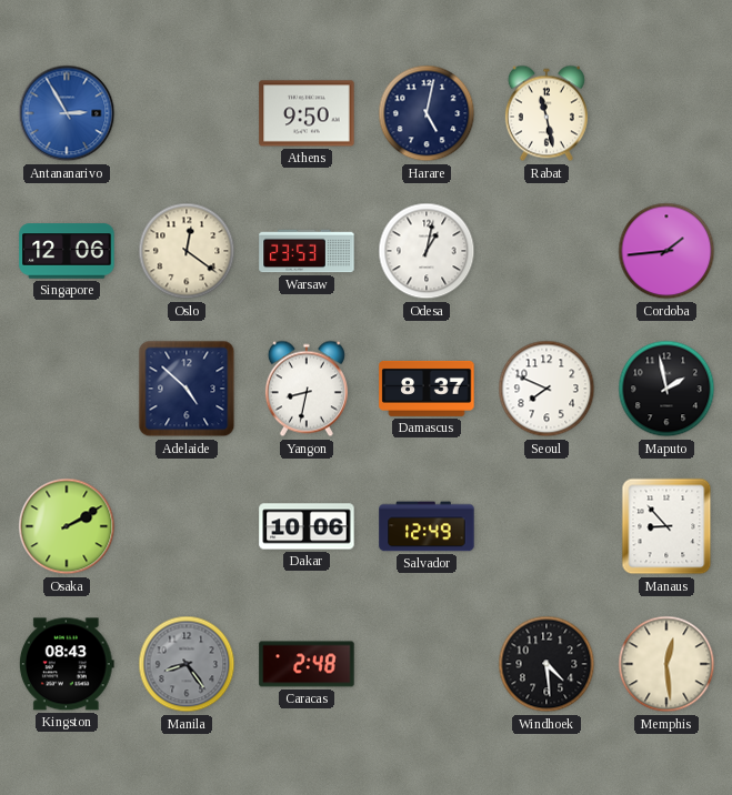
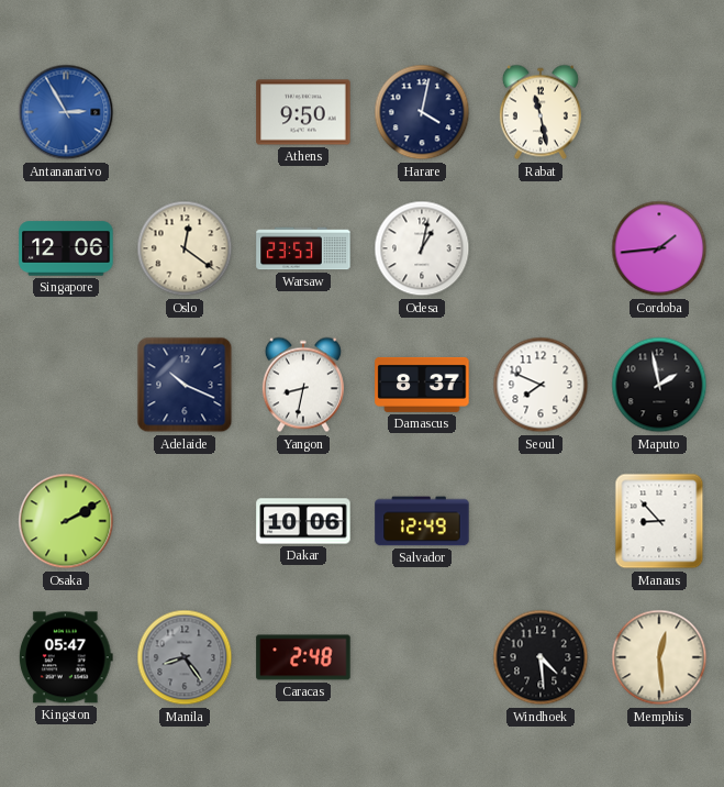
Harare: 5:02 -> 4:02
Adelaide: 4:52 -> 10:19
Kingston: 08:43 -> 05:47
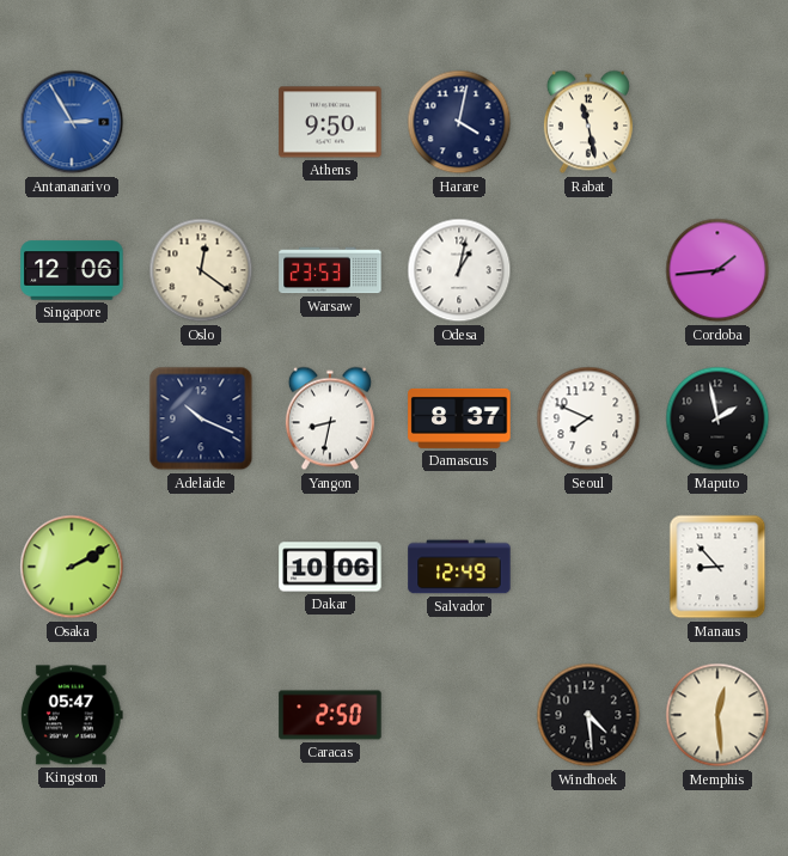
Manila: 8:24 -> none
Caracas: 2:48 -> 2:50
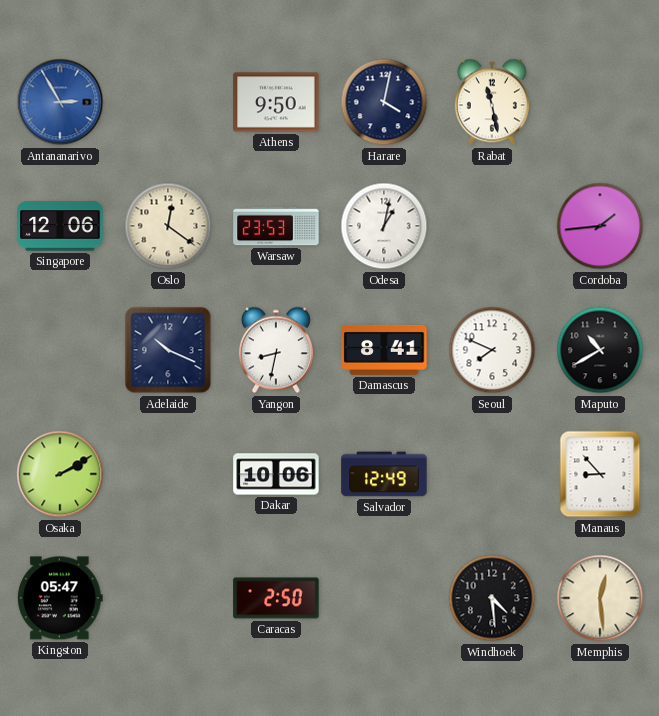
Damascus: 8:37 -> 8:41
Maputo: 1:58 -> 10:40
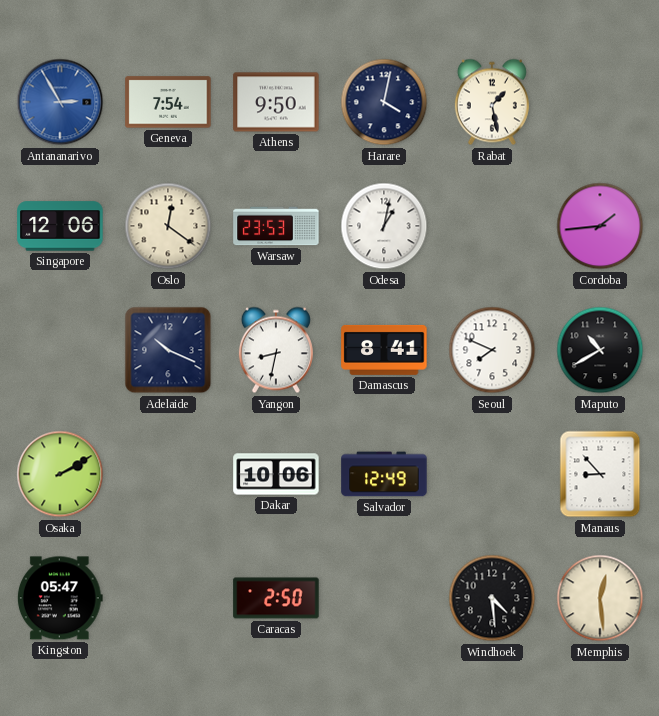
Geneva: none -> 7:54
Rabat: 11:28 -> 1:28
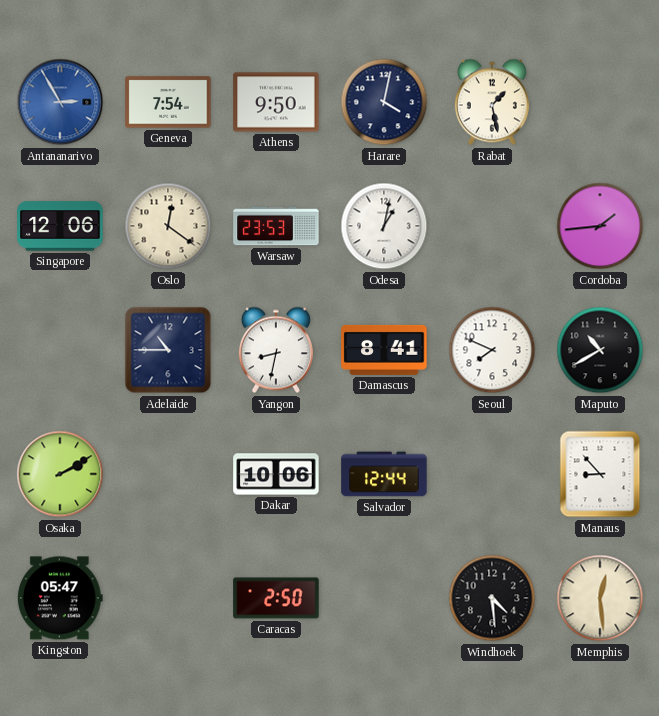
Adelaide: 10:19 -> 10:45
Salvador: 12:49 -> 12:44
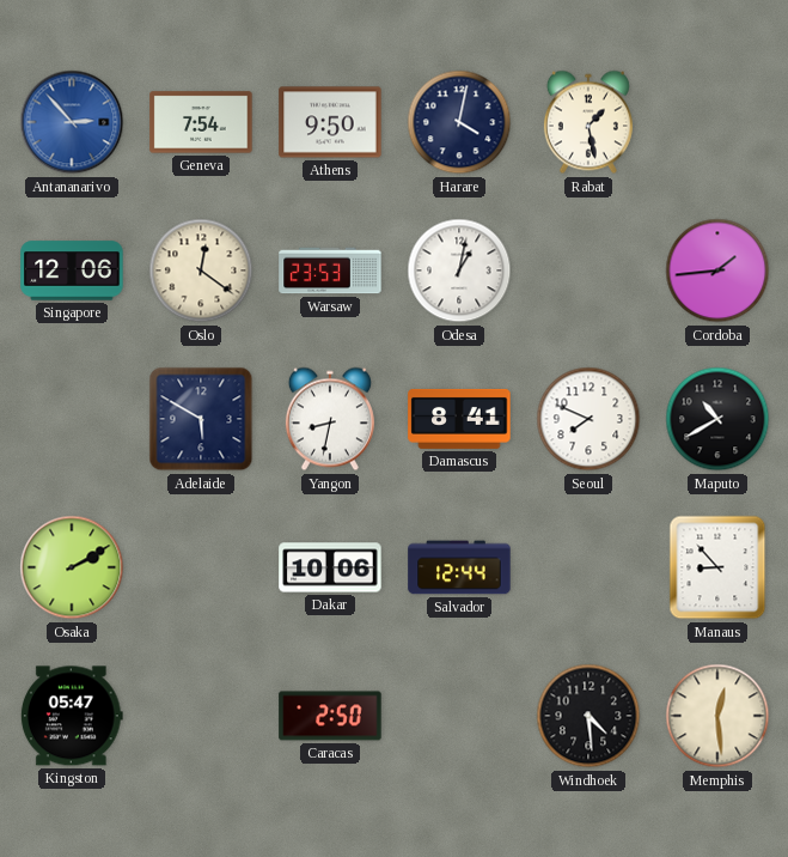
Antananarivo: 2:55 -> 2:53
Adelaide: 10:45 -> 5:50
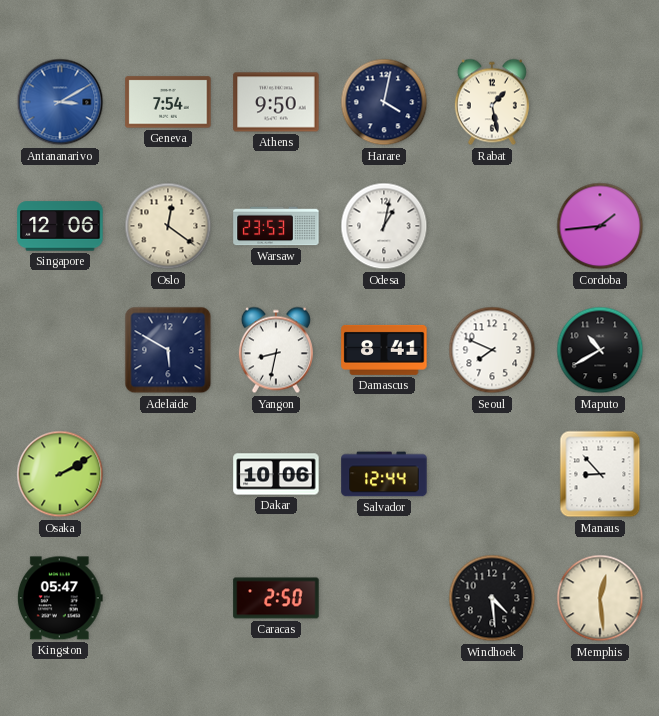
Antananarivo: 2:53 -> 3:10
